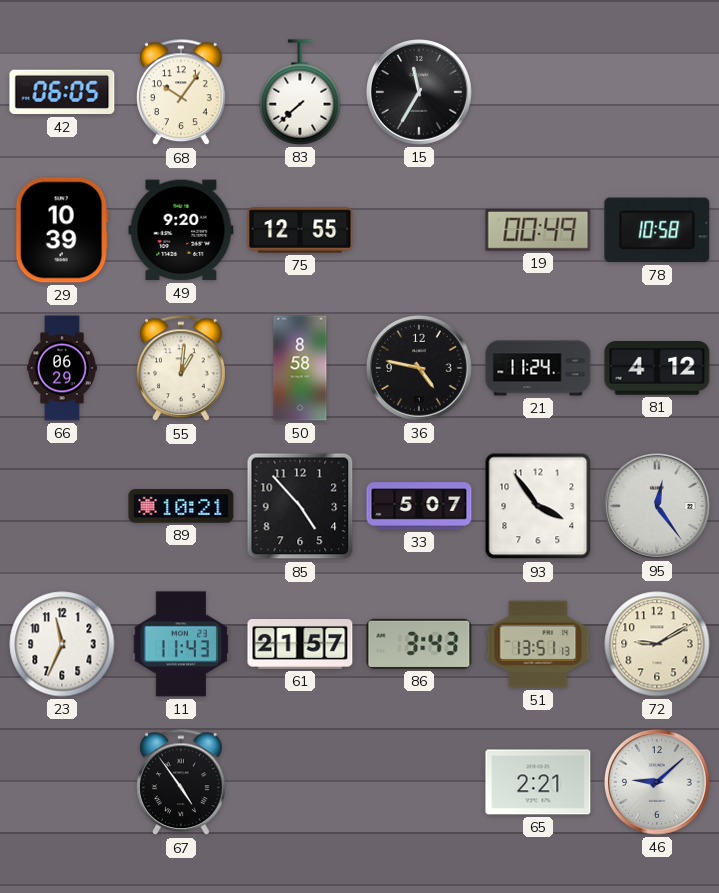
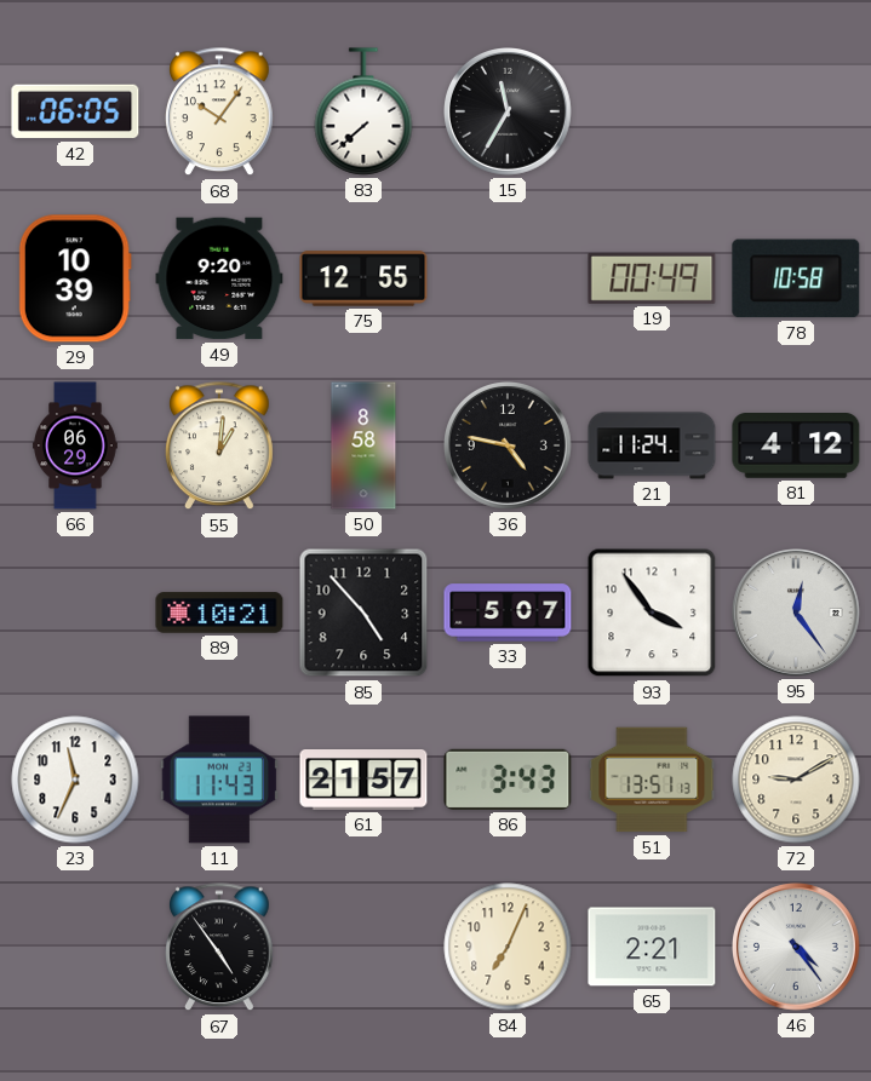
84: none -> 7:04
46: 9:08 -> 4:24
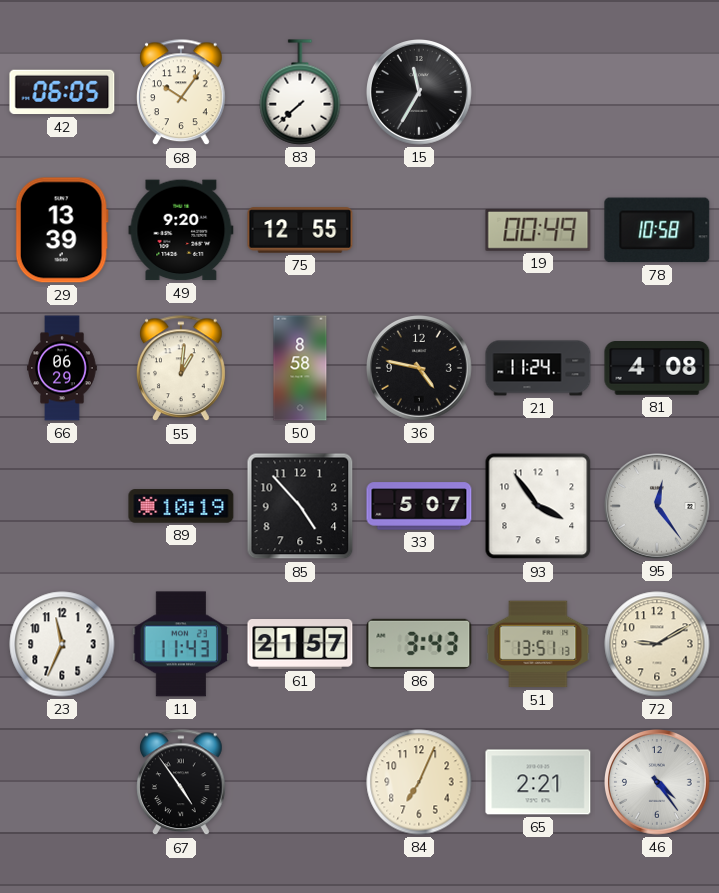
29: 10:39 -> 13:39
81: 4:12 -> 4:08
89: 10:21 -> 10:19
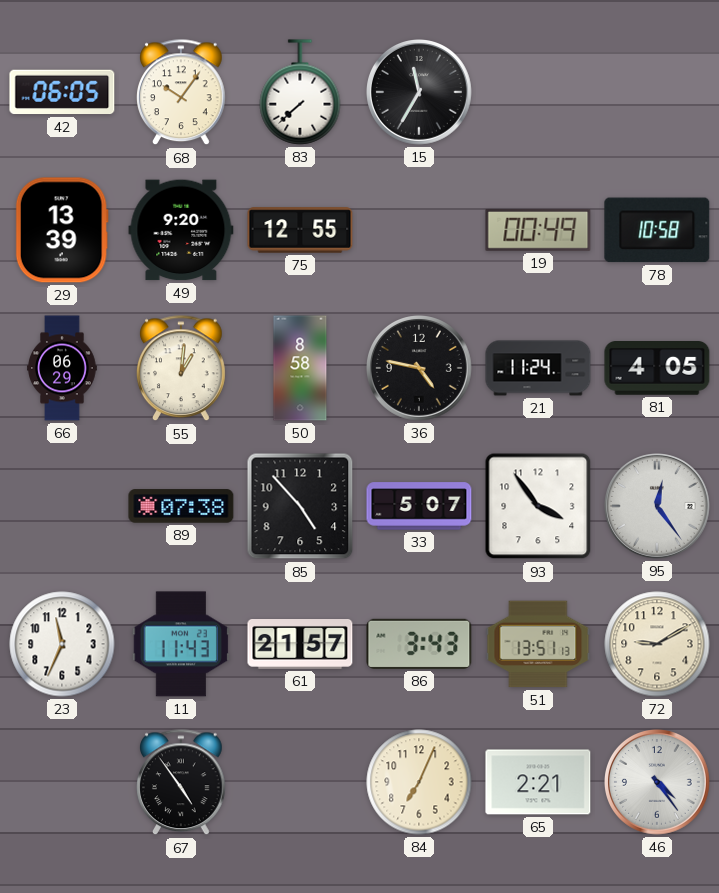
81: 4:08 -> 4:05
89: 10:19 -> 07:38
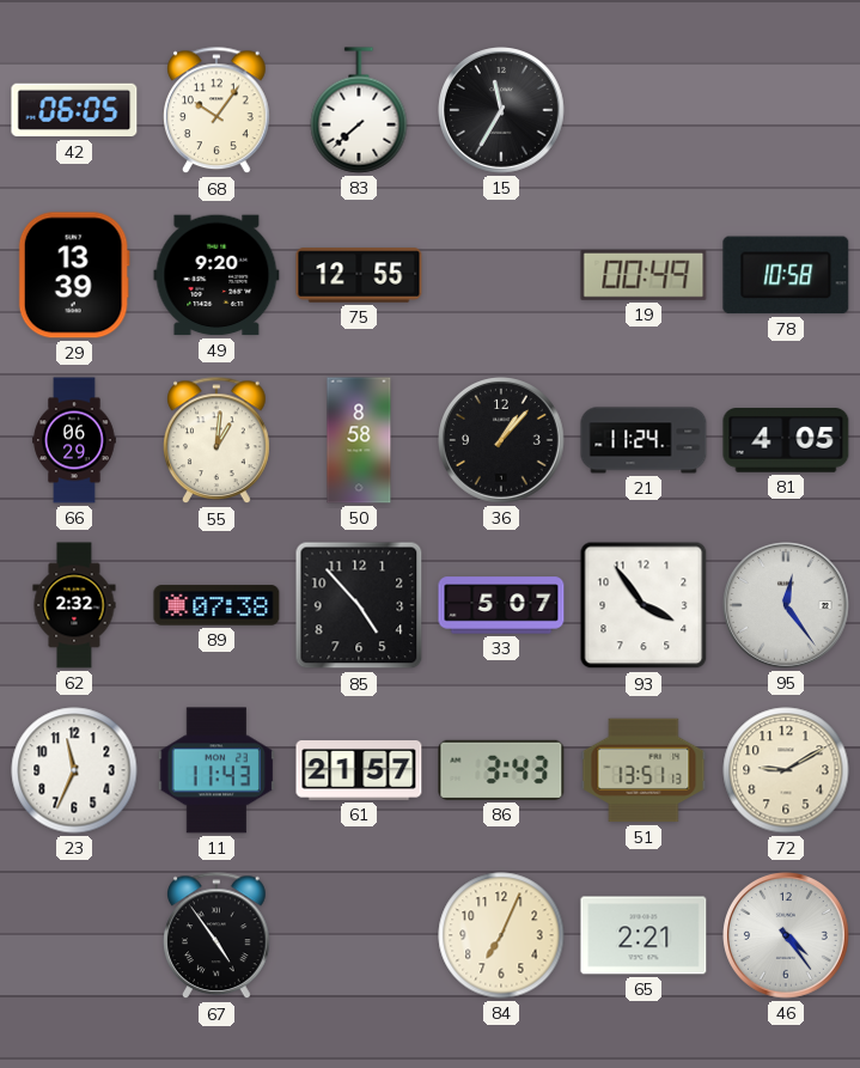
36: 4:47 -> 1:07
62: none -> 2:32
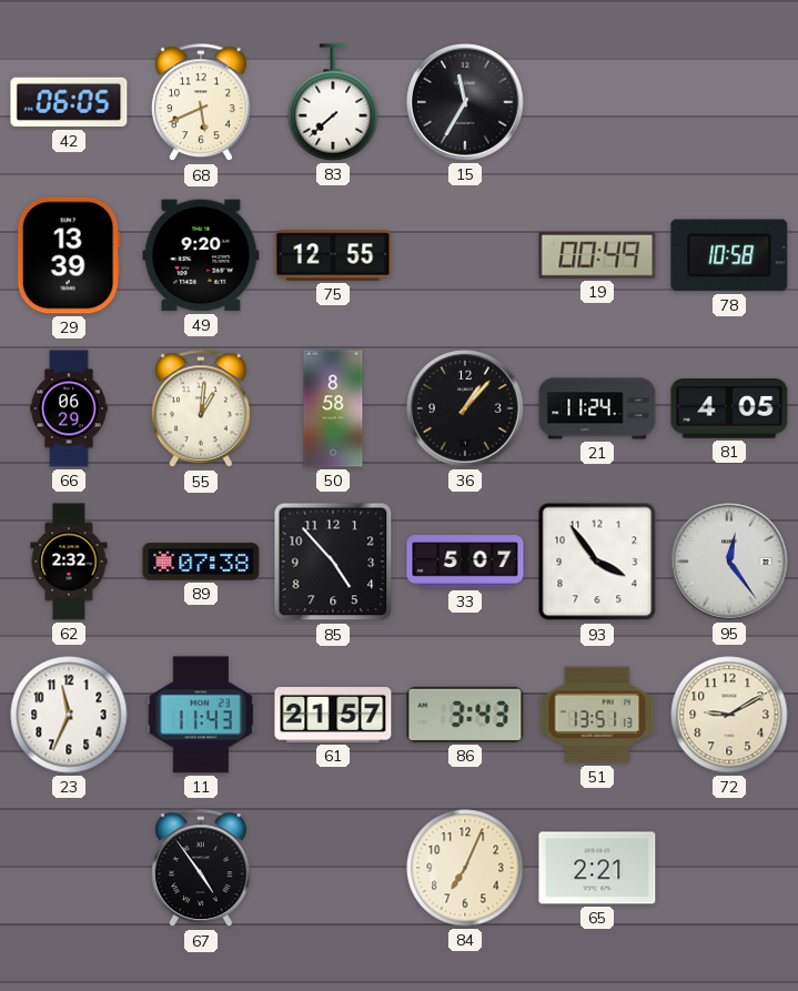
68: 10:06 -> 5:41
46: 4:24 -> none
